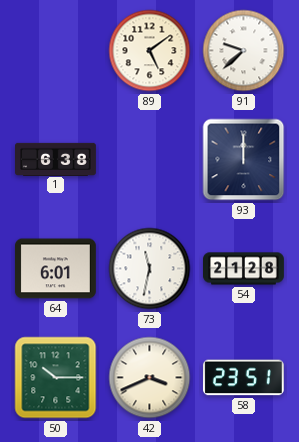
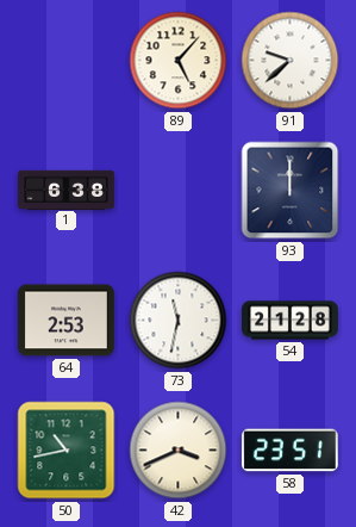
89: 5:09 -> 5:07
64: 6:01 -> 2:53
50: 10:15 -> 10:43
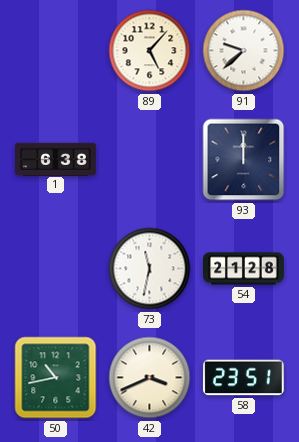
64: 2:53 -> none
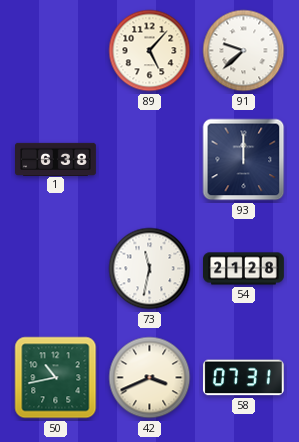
58: 23:51 -> 07:31
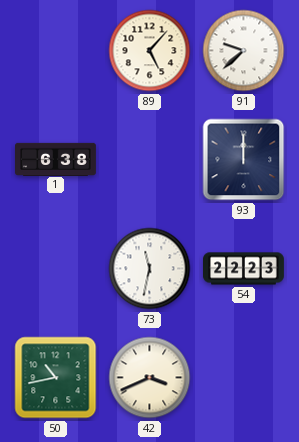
54: 21:28 -> 22:23
58: 07:31 -> none
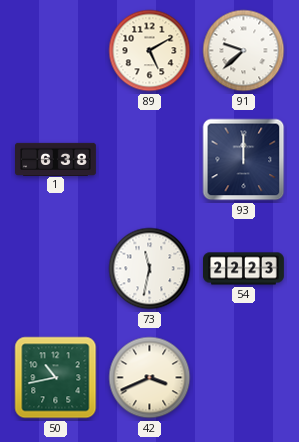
89: 5:07 -> 5:10
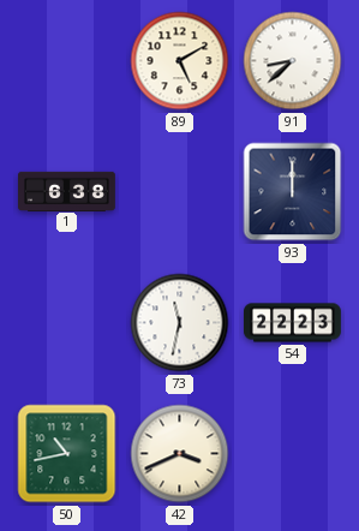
91: 9:38 -> 8:38
